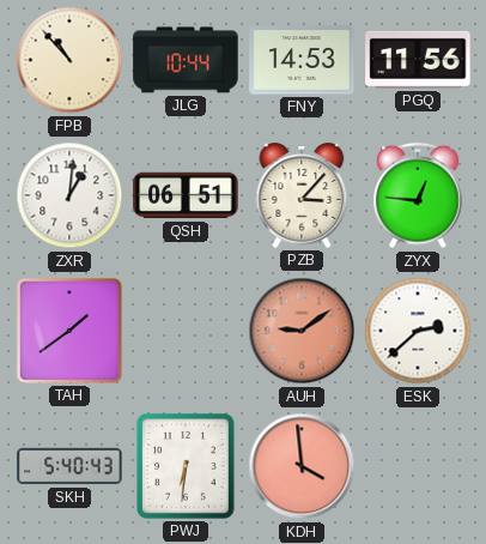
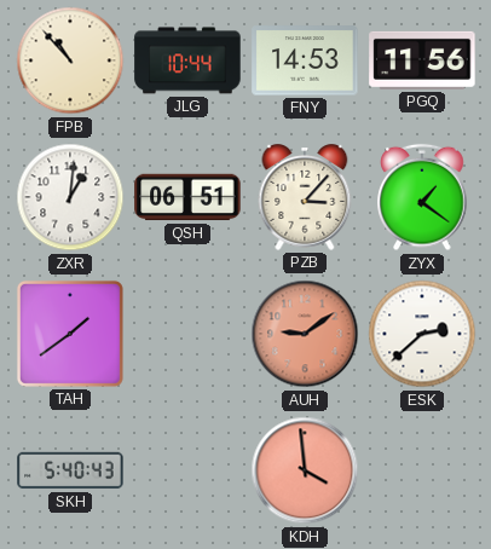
ZYX: 12:46 -> 1:21
PWJ: 6:31 -> none
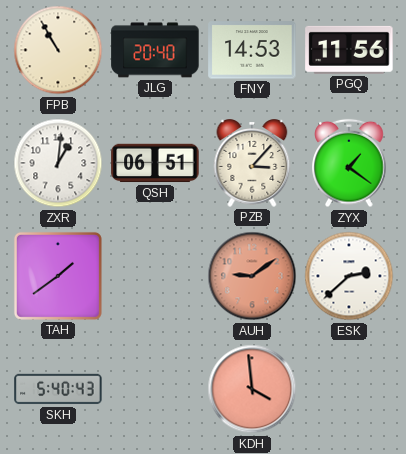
FPB: 10:53 -> 10:55
JLG: 10:44 -> 20:40
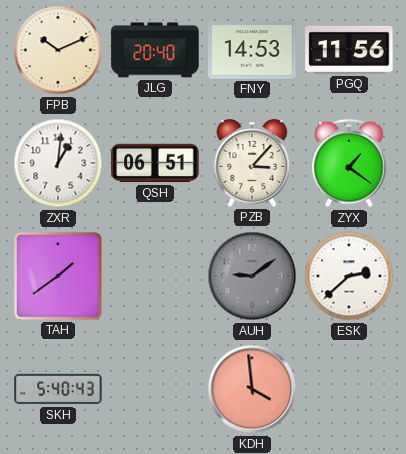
FPB: 10:55 -> 10:11
AUH dial: salmon -> grey
